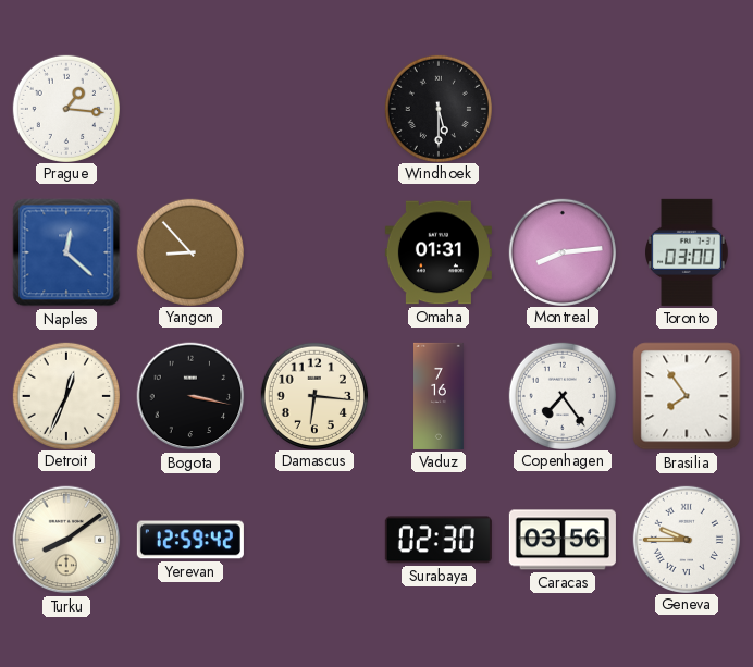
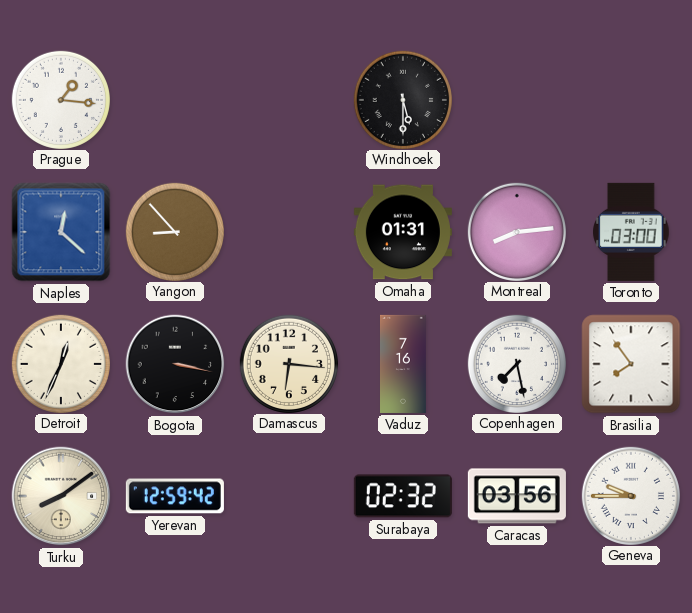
Copenhagen: 7:24 -> 7:28
Surabaya: 02:30 -> 02:32
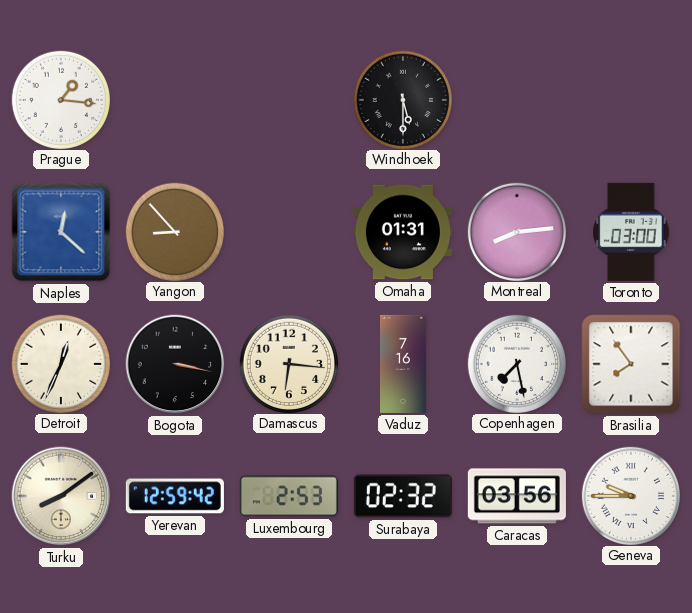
Luxembourg: none -> 2:53
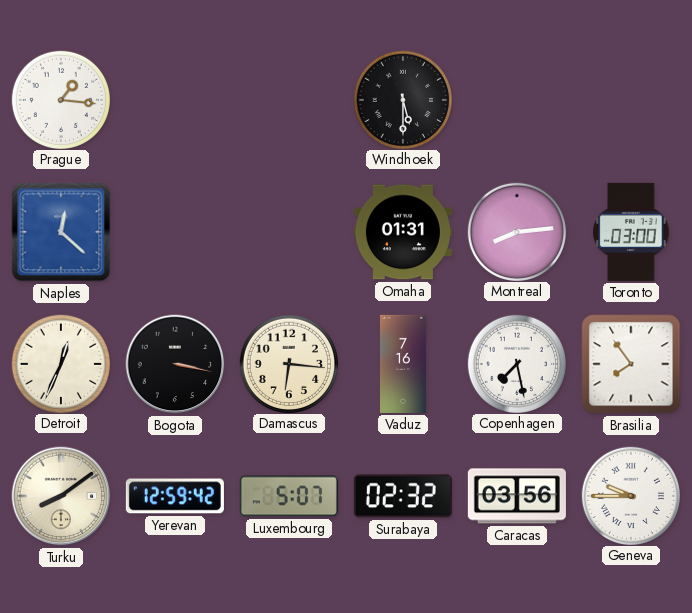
Yangon: 8:53 -> none
Luxembourg: 2:53 -> 5:07
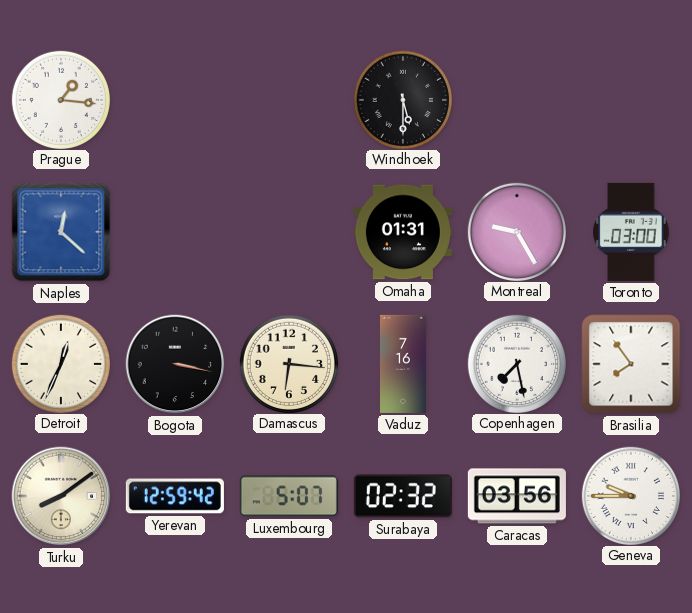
Montreal: 8:14 -> 9:25
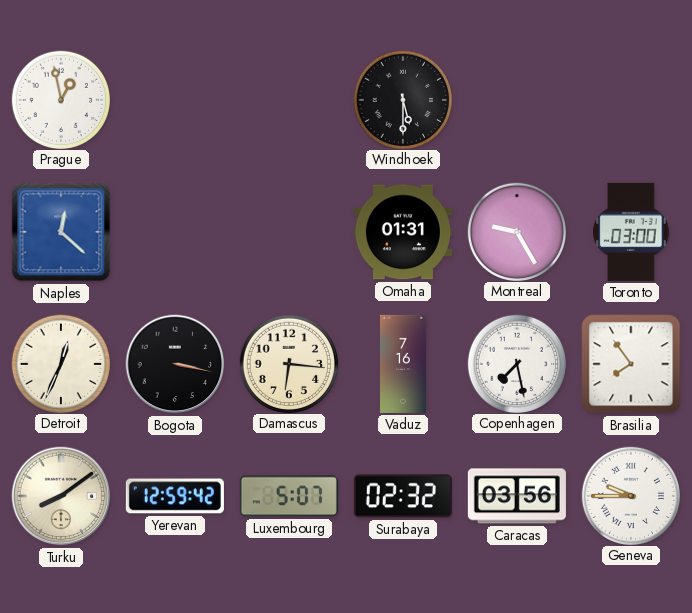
Prague: 1:16 -> 12:58
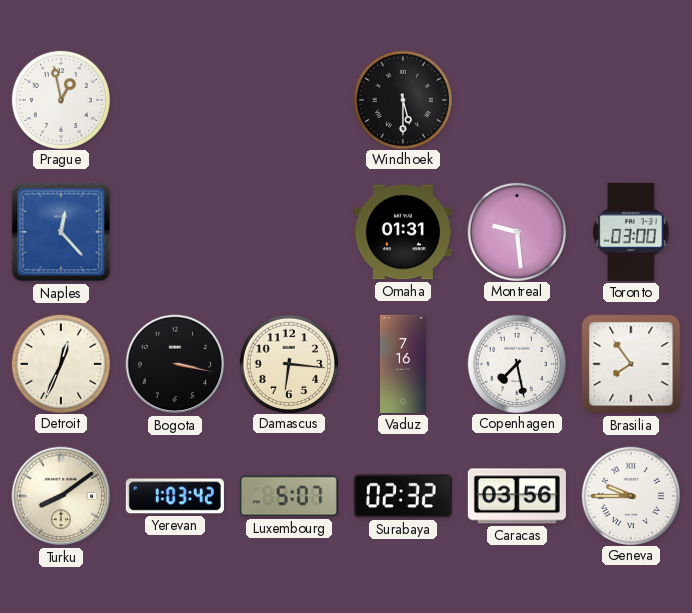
Naples: 12:22 -> 12:23
Montreal: 9:25 -> 9:29
Yerevan: 12:59 -> 1:03
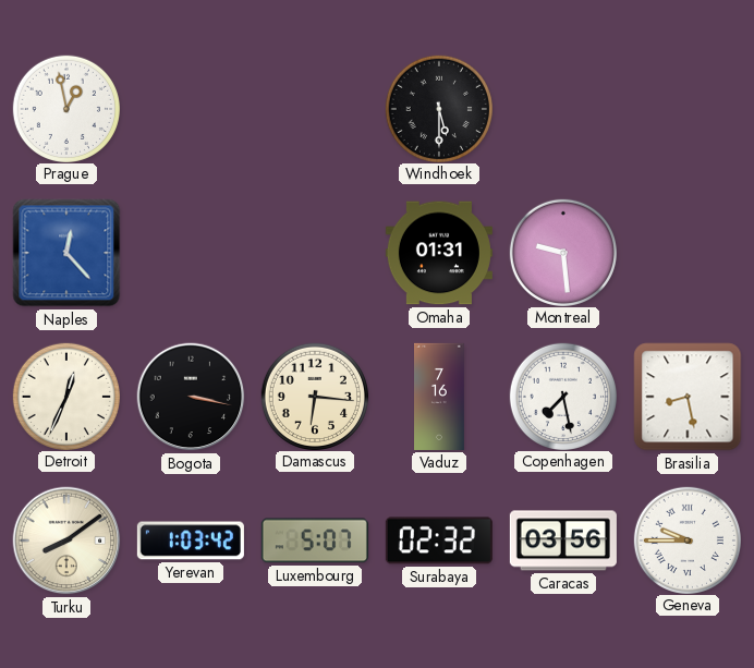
Toronto: 03:00 -> none
Brasilia: 7:54 -> 8:28
